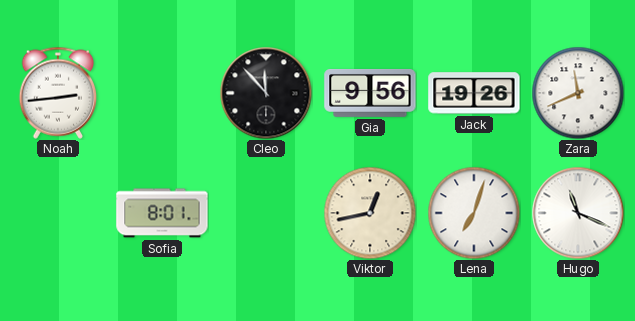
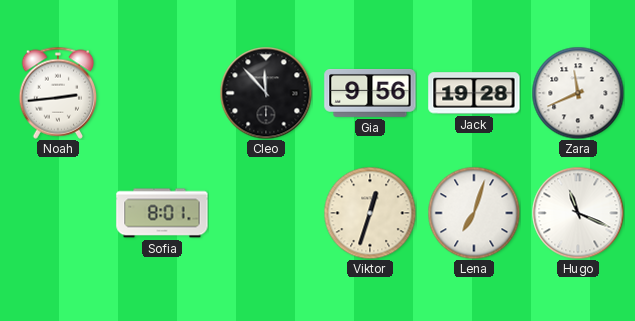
Jack: 19:26 -> 19:28
Viktor: 12:43 -> 12:33
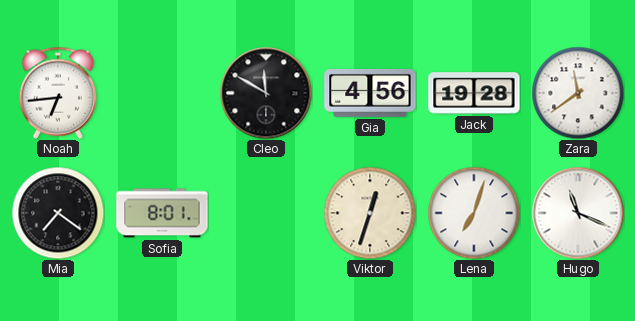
Noah: 2:44 -> 6:44
Cleo: 11:53 -> 11:50
Gia: 9:56 -> 4:56
Zara: 11:41 -> 11:39
Mia: none -> 7:21
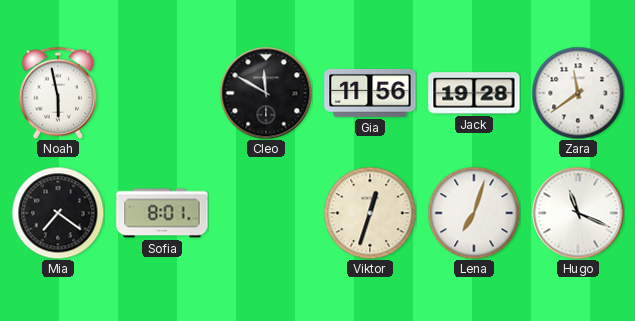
Noah: 6:44 -> 5:58
Gia: 4:56 -> 11:56
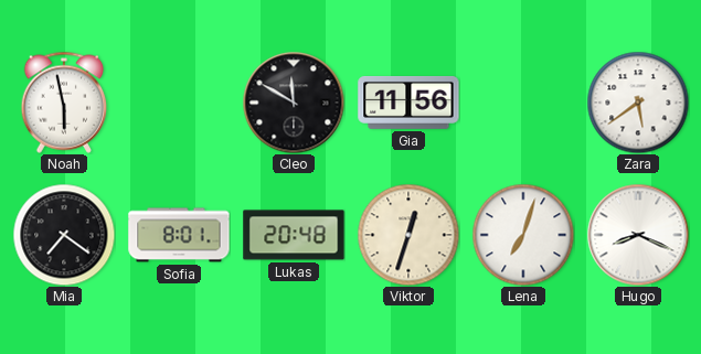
Jack: 19:28 -> none
Zara: 11:39 -> 5:39
Lukas: none -> 20:48
Hugo: 11:19 -> 8:19
